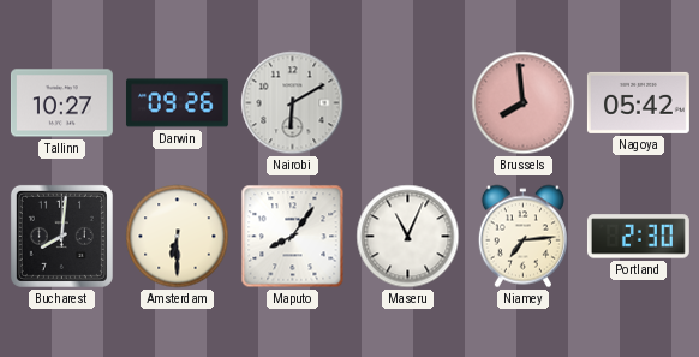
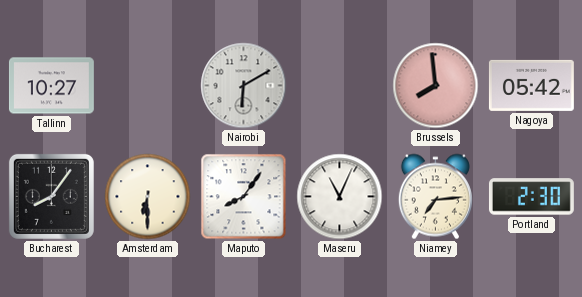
Darwin: 09:26 -> none
Bucharest: 8:01 -> 8:06
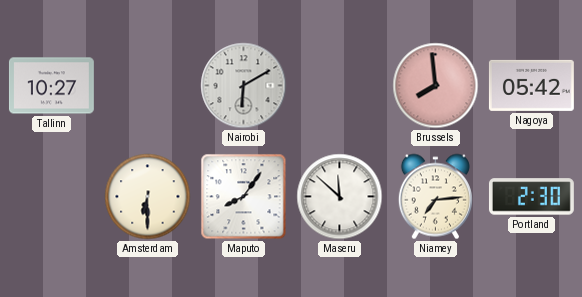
Bucharest: 8:06 -> none
Maseru: 11:04 -> 11:52
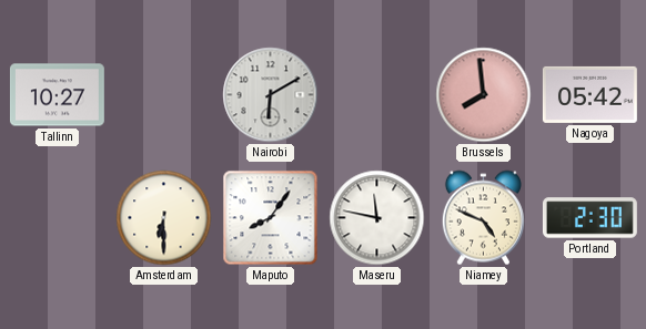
Maseru: 11:52 -> 11:47
Niamey: 7:14 -> 4:49
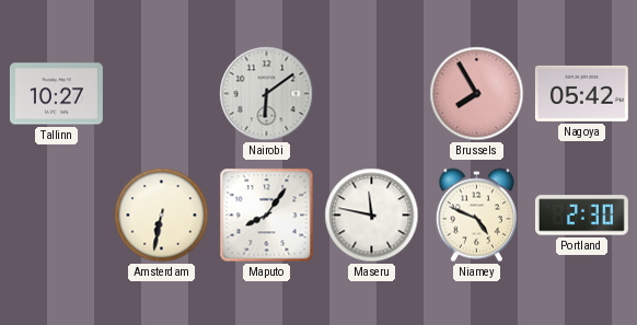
Nairobi: 6:10 -> 6:09
Brussels: 7:59 -> 7:55
Amsterdam: 6:30 -> 6:32
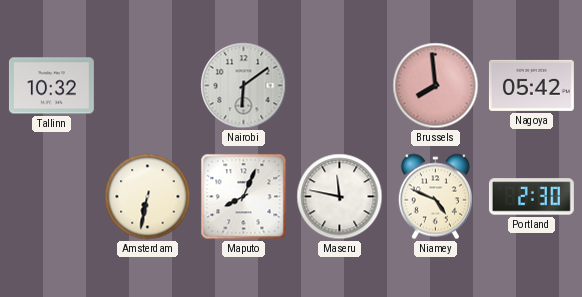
Tallinn: 10:27 -> 10:32
Brussels: 7:55 -> 7:59
Maputo: 8:06 -> 8:04
